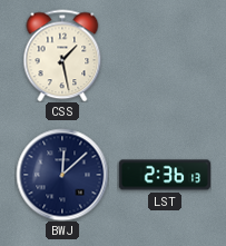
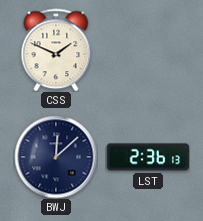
CSS: 1:28 -> 1:49
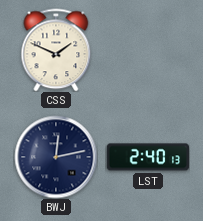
BWJ: 12:08 -> 12:13
LST: 2:36 -> 2:40
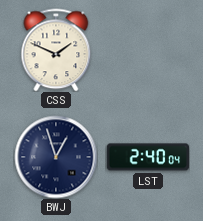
BWJ: 12:13 -> 12:57
LST: 2:40:13 -> 2:40:04
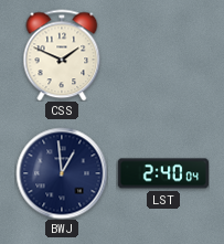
BWJ: 12:57 -> 12:59
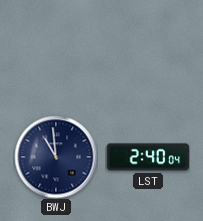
CSS: 1:49 -> none
BWJ: 12:59 -> 10:59
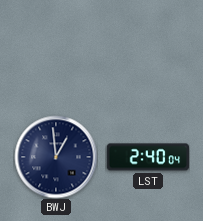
BWJ: 10:59 -> 12:59
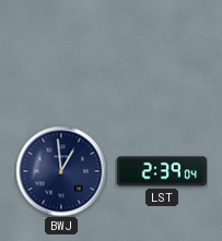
LST: 2:40 -> 2:39
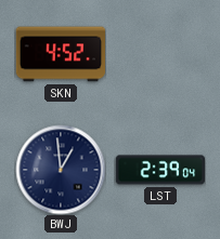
SKN: none -> 4:52
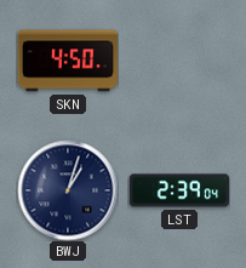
SKN: 4:52 -> 4:50
BWJ: 12:59 -> 1:03
